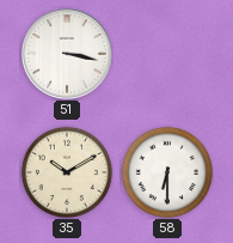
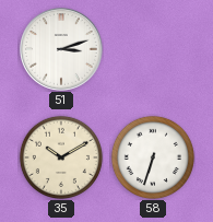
51: 3:17 -> 3:12
58: 6:30 -> 6:33
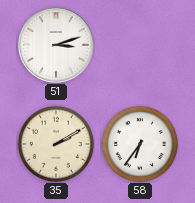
35: 10:10 -> 2:10
58: 6:33 -> 6:36
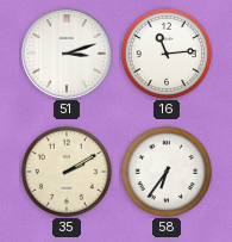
16: none -> 11:14
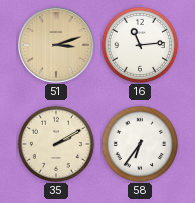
51 dial: white -> champagne
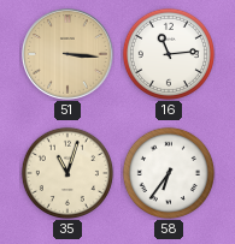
51: 3:12 -> 3:16
35: 2:10 -> 11:03
